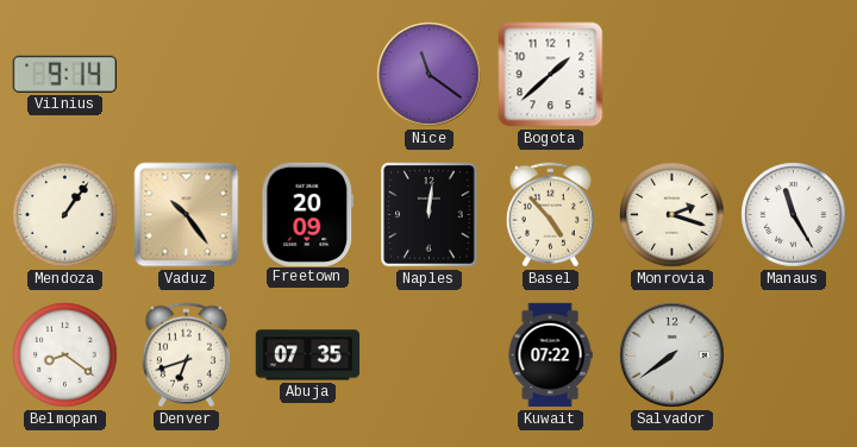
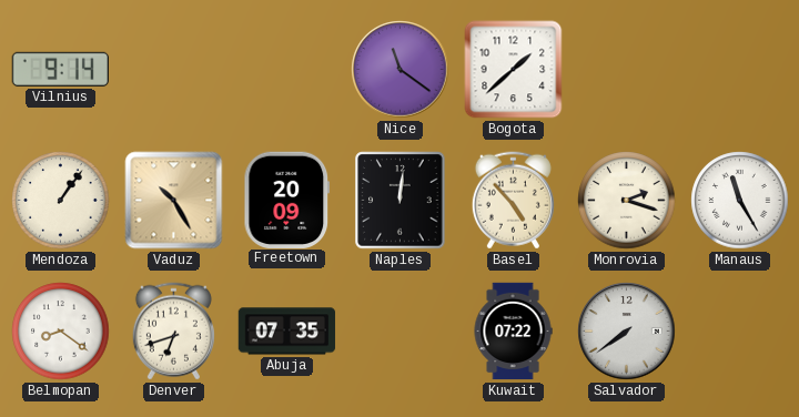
Vaduz: 10:24 -> 10:25
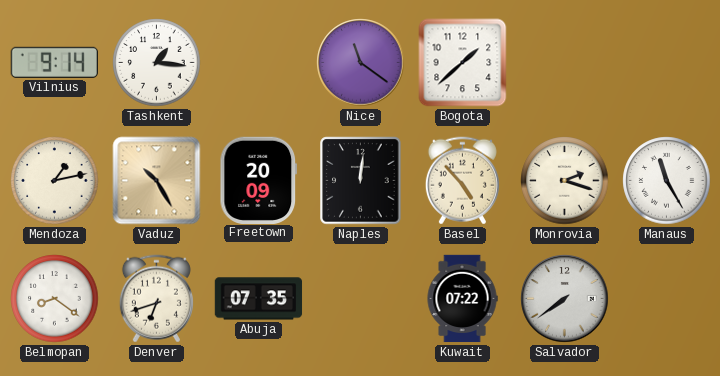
Tashkent: none -> 1:16
Mendoza: 1:06 -> 1:13
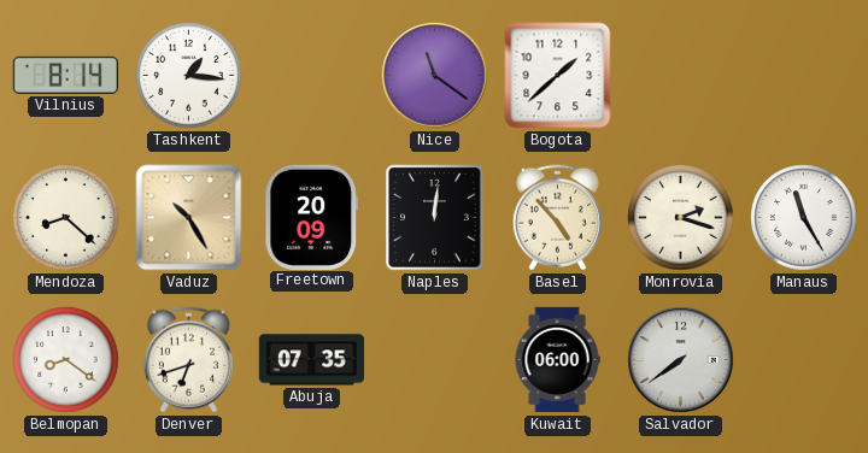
Vilnius: 9:14 -> 8:14
Mendoza: 1:13 -> 8:22
Kuwait: 07:22 -> 06:00
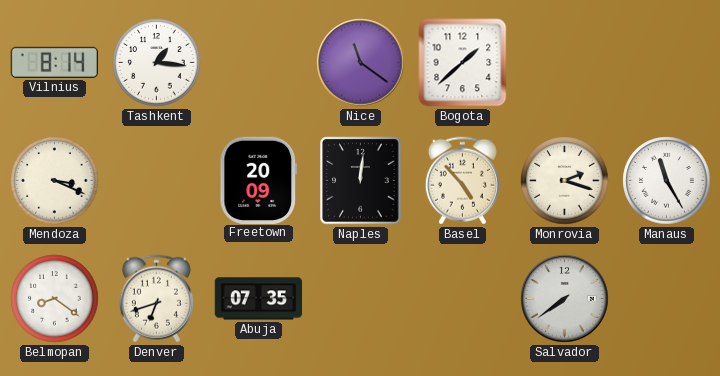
Mendoza: 8:22 -> 3:19
Vaduz: 10:25 -> none
Kuwait: 06:00 -> none
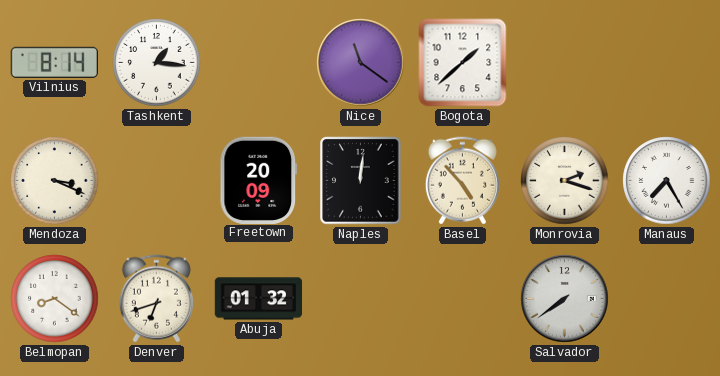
Manaus: 11:25 -> 7:25
Abuja: 07:35 -> 01:32
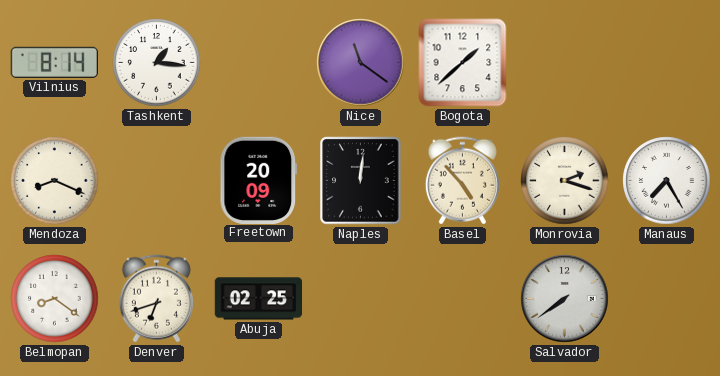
Mendoza: 3:19 -> 8:19
Abuja: 01:32 -> 02:25
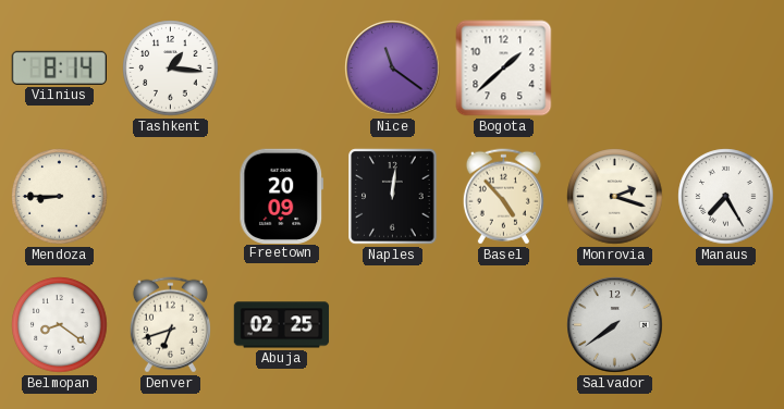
Mendoza: 8:19 -> 8:45
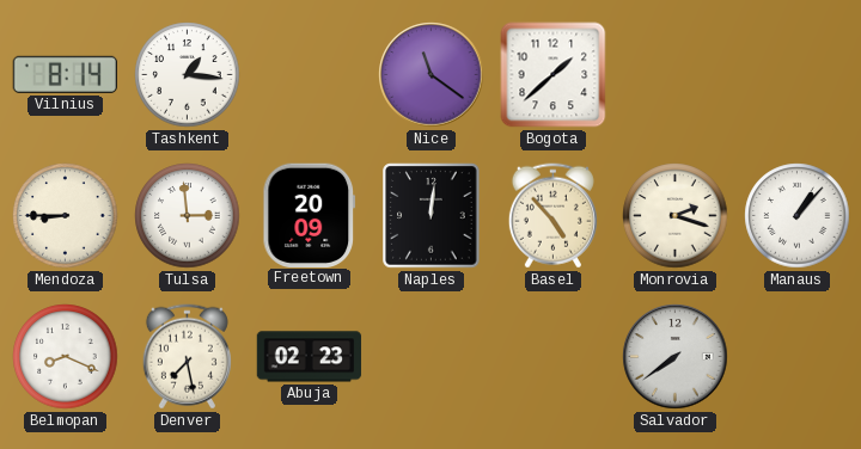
Tulsa: none -> 2:59
Manaus: 7:25 -> 1:07
Belmopan: 8:21 -> 8:19
Denver: 6:42 -> 7:28
Abuja: 02:25 -> 02:23
